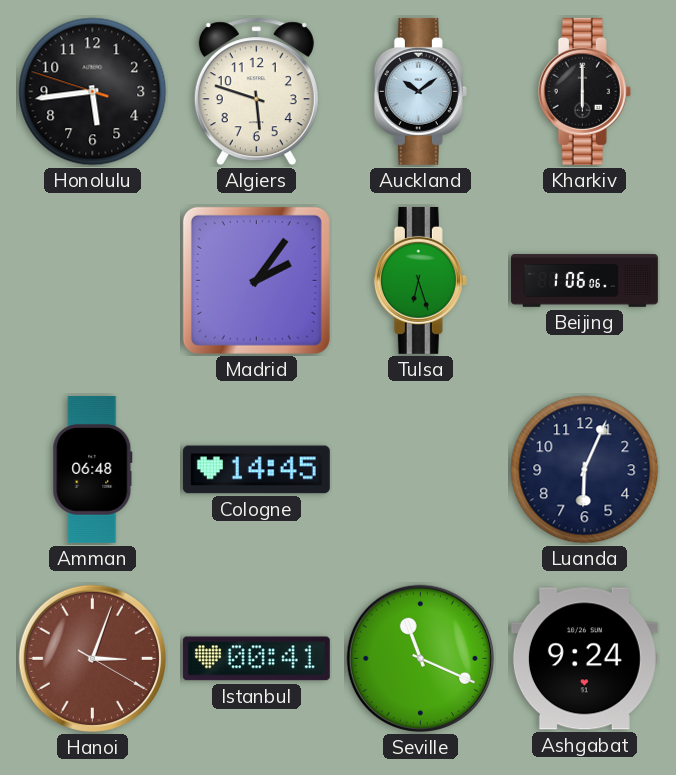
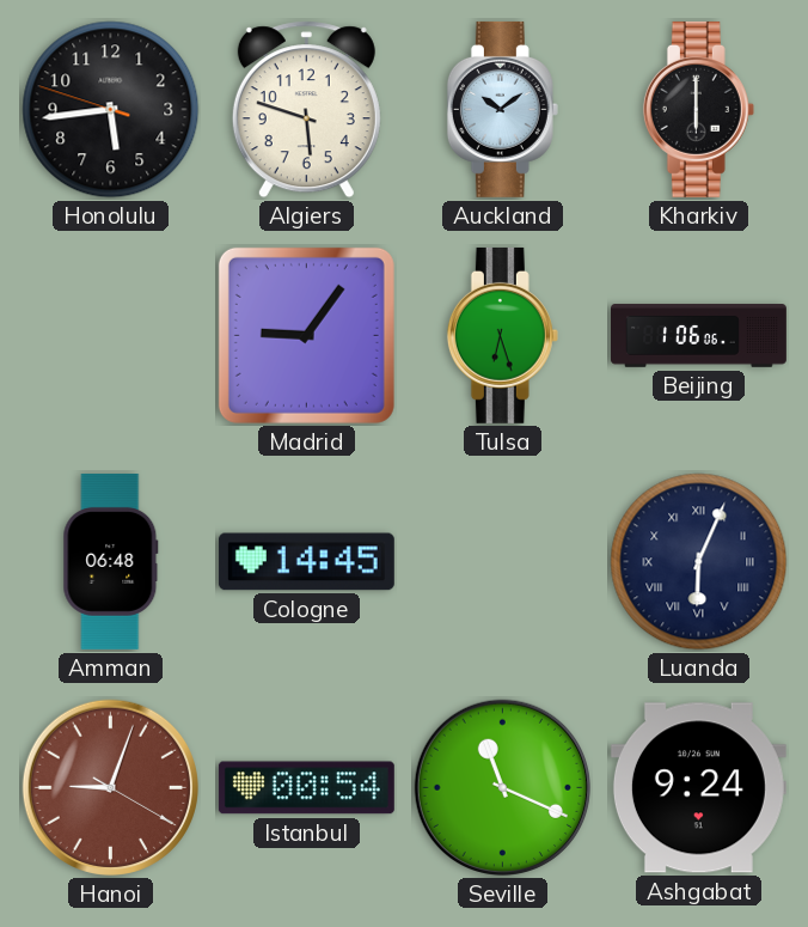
Madrid: 2:06 -> 9:06
Luanda numerals: Arabic -> Roman
Hanoi: 3:03 -> 9:03
Istanbul: 00:41 -> 00:54
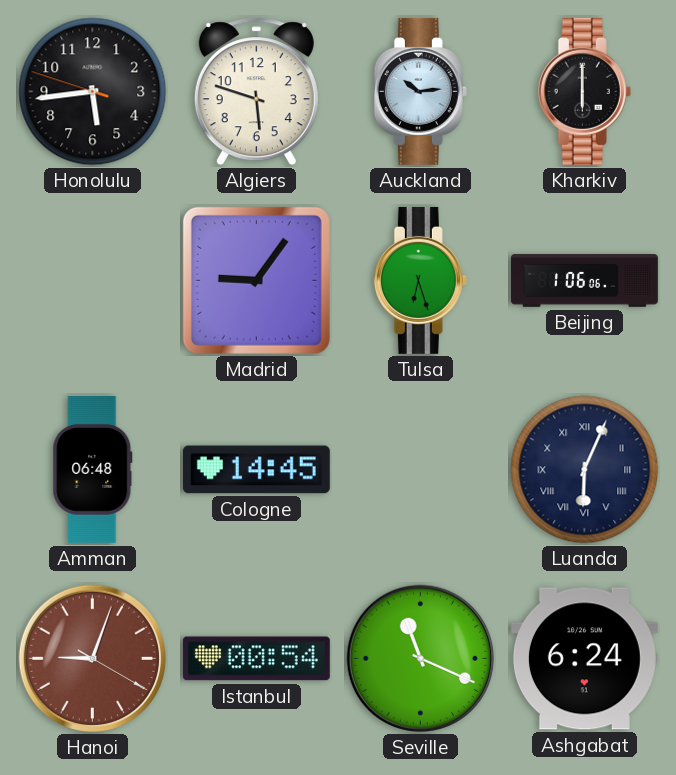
Auckland: 10:09 -> 10:14
Ashgabat: 9:24 -> 6:24
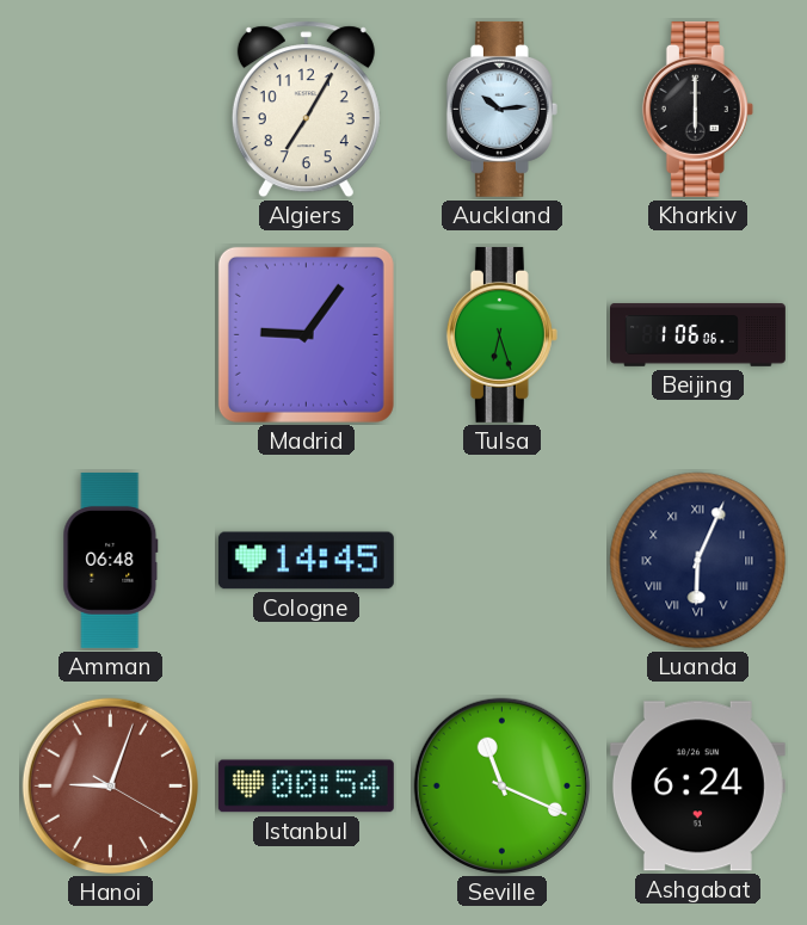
Honolulu: 5:43 -> none
Algiers: 5:48 -> 7:05
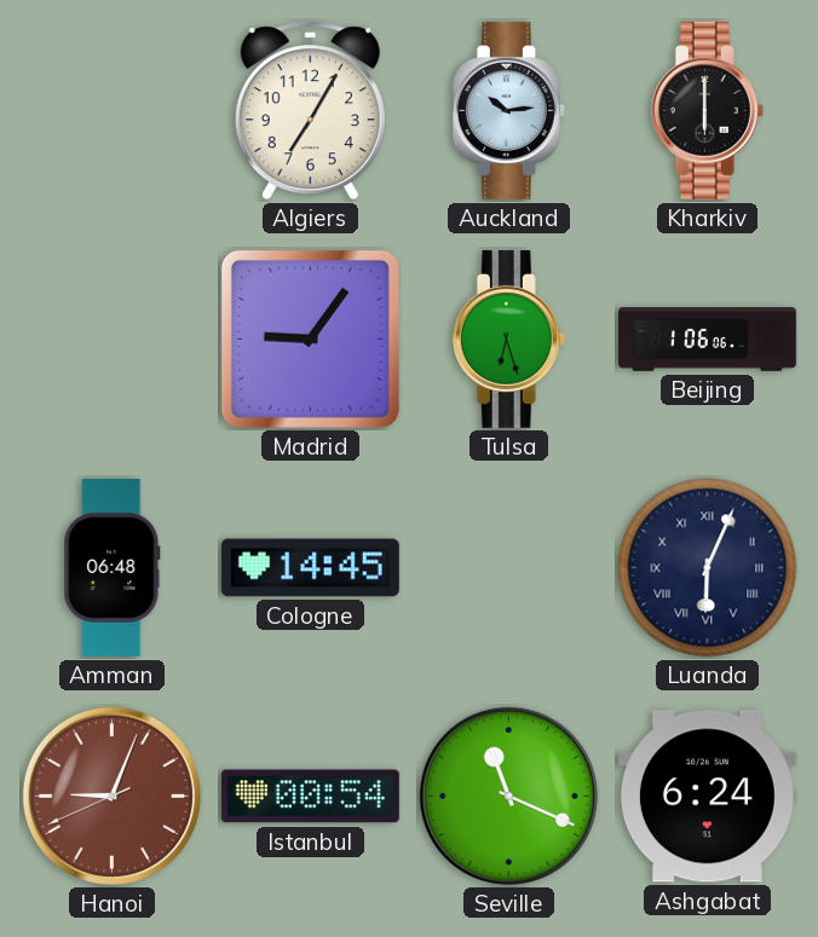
Hanoi: 9:03:20 -> 9:03:41
